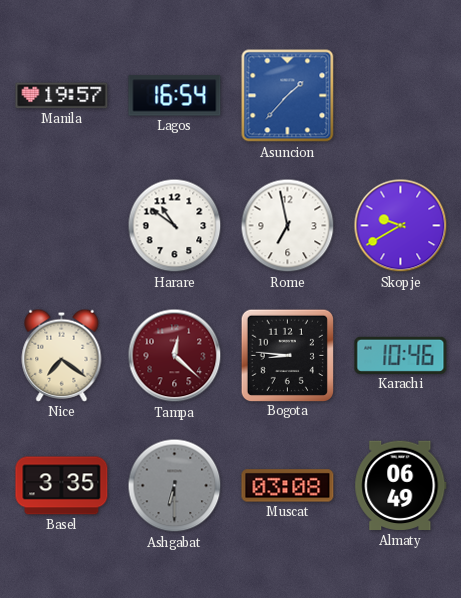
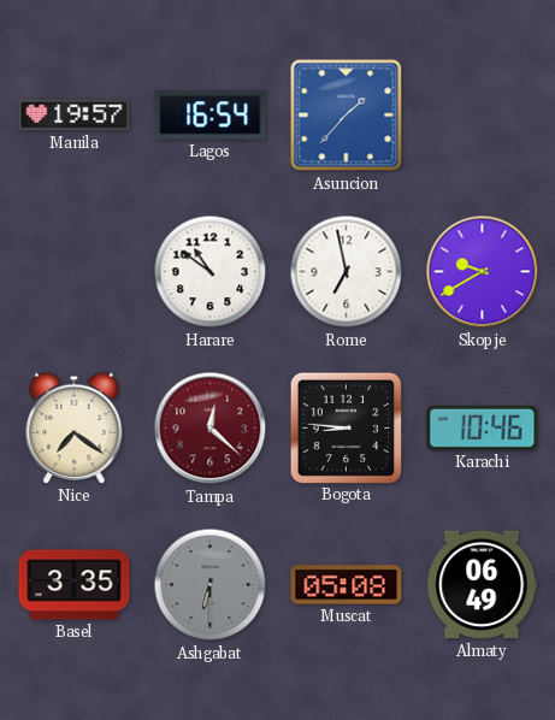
Muscat: 03:08 -> 05:08
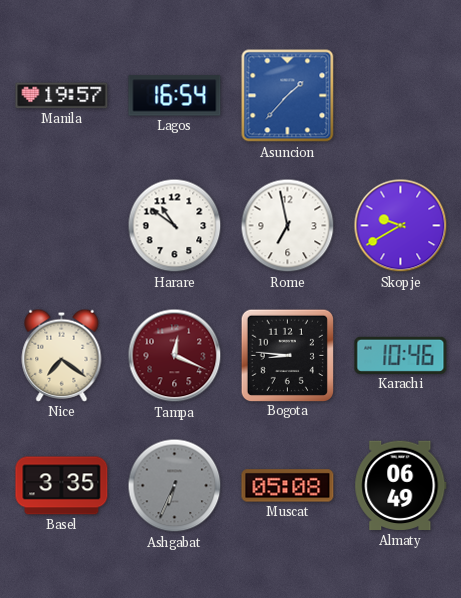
Tampa: 12:22 -> 12:19
Ashgabat: 6:30 -> 6:34
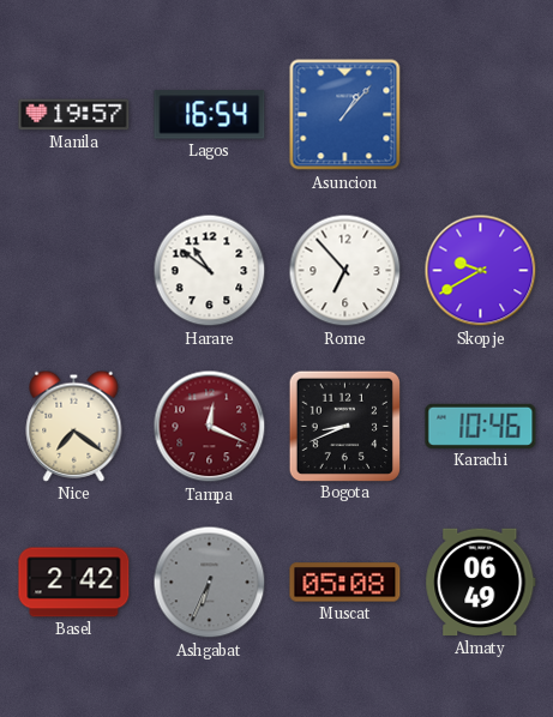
Asuncion: 1:37 -> 1:07
Rome: 6:58 -> 6:53
Bogota: 8:46 -> 8:41
Basel: 3:35 -> 2:42
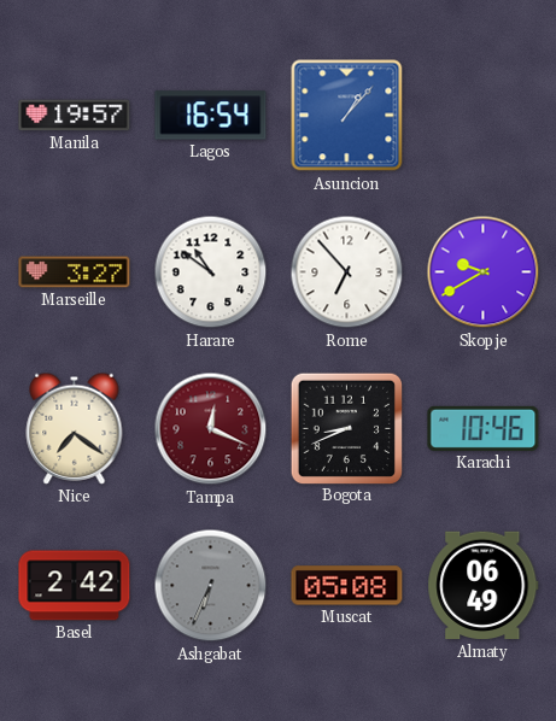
Marseille: none -> 3:27
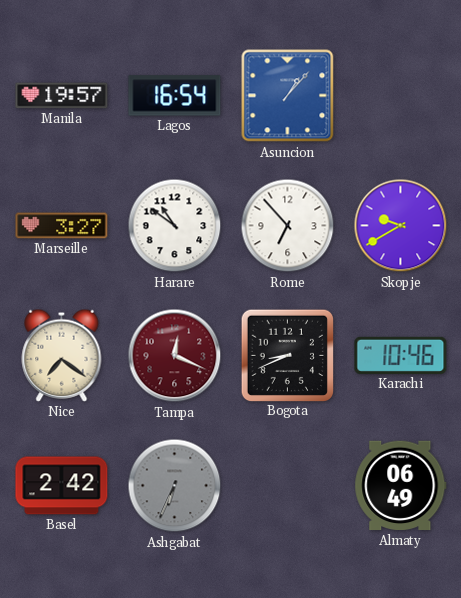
Muscat: 05:08 -> none
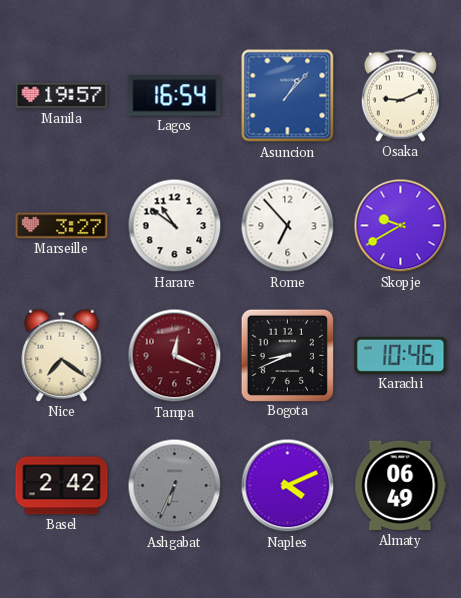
Osaka: none -> 9:11
Naples: none -> 4:11
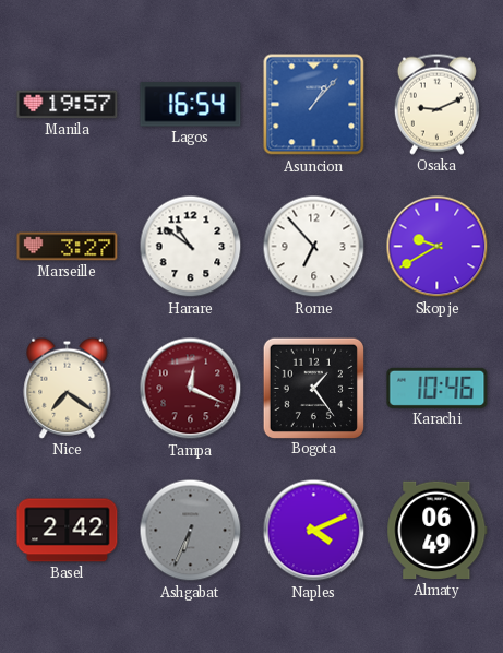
Bogota: 8:41 -> 1:24
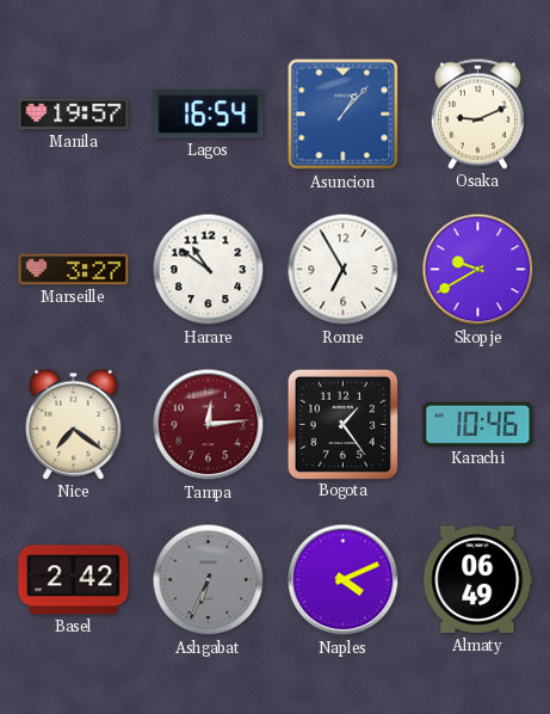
Rome: 6:53 -> 6:55
Tampa: 12:19 -> 12:14
